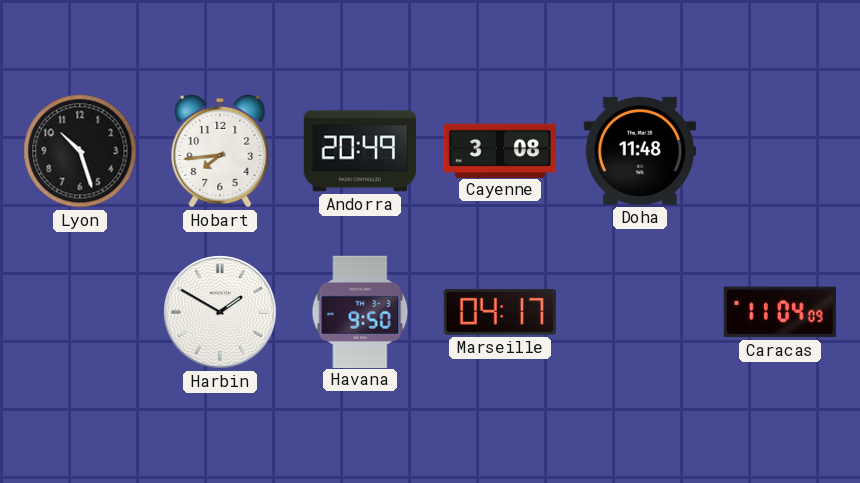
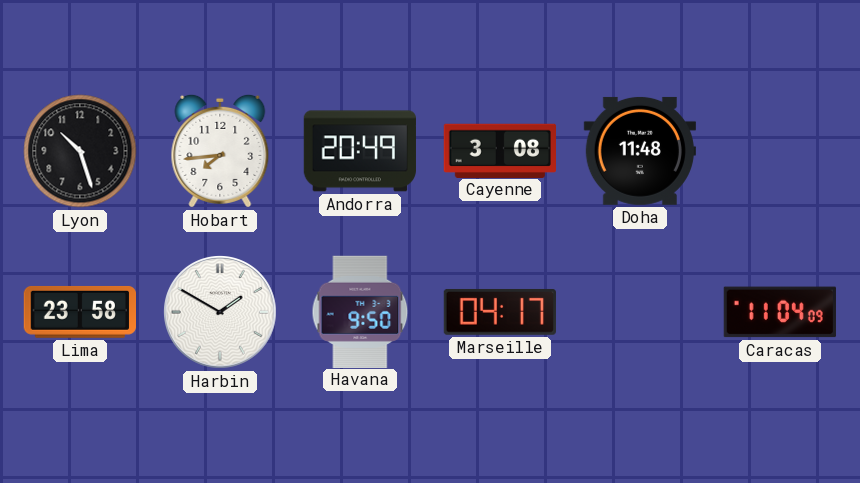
Lima: none -> 23:58
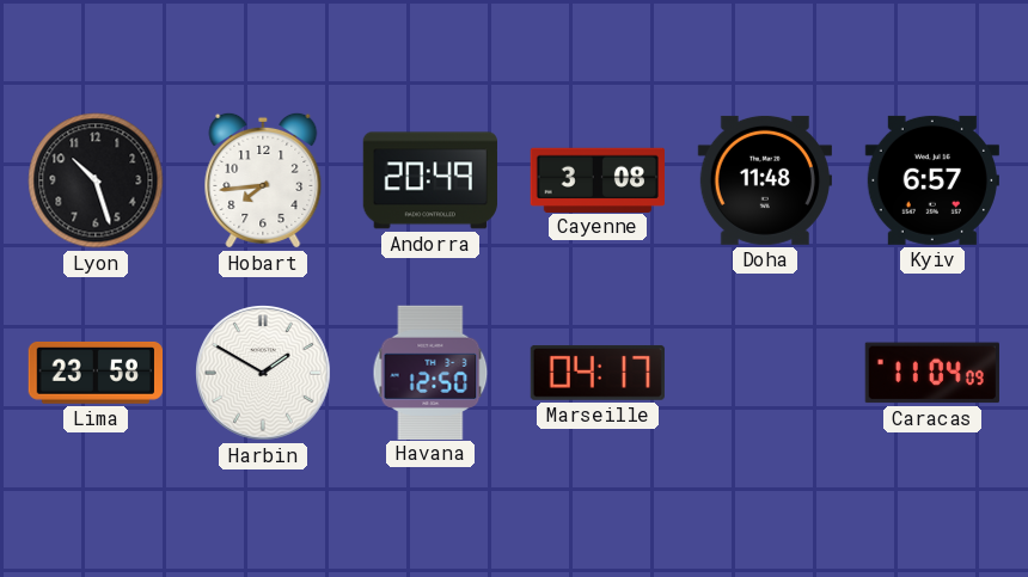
Kyiv: none -> 6:57
Havana: 9:50 -> 12:50
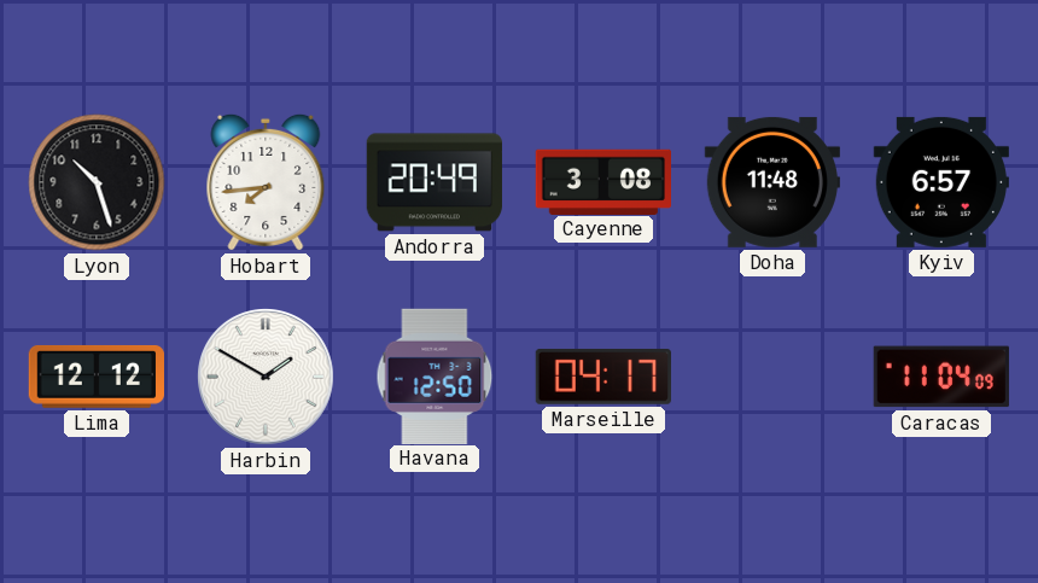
Lima: 23:58 -> 12:12
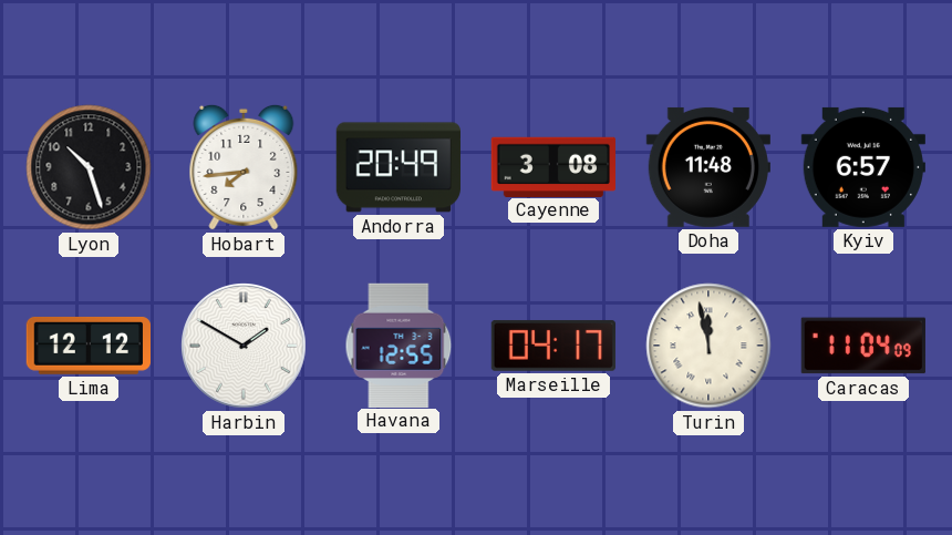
Havana: 12:50 -> 12:55
Turin: none -> 11:58
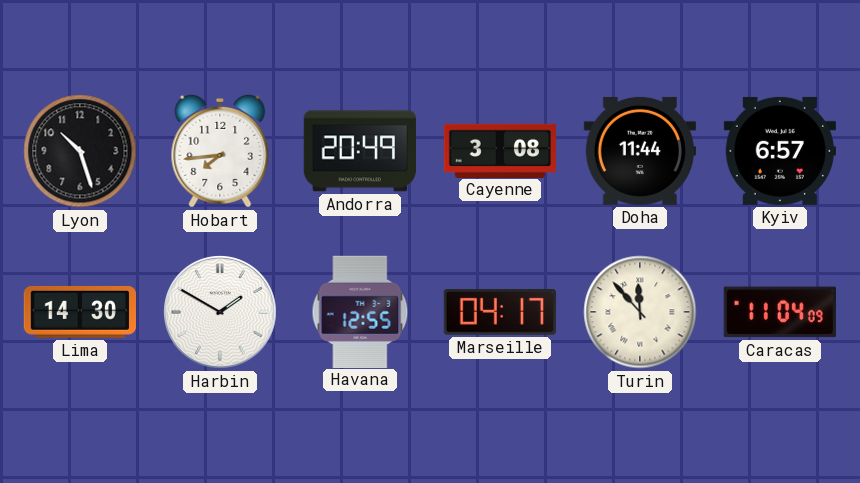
Doha: 11:48 -> 11:44
Lima: 12:12 -> 14:30
Turin: 11:58 -> 11:53
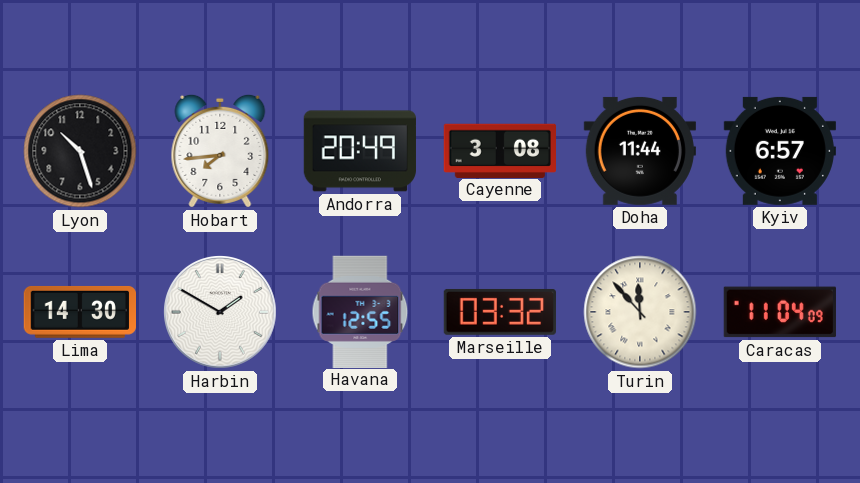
Marseille: 04:17 -> 03:32
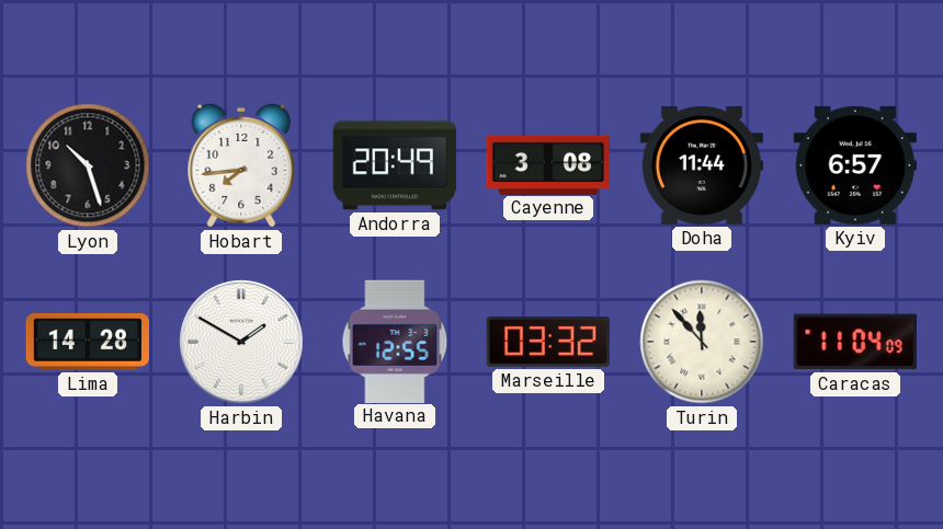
Lima: 14:30 -> 14:28
